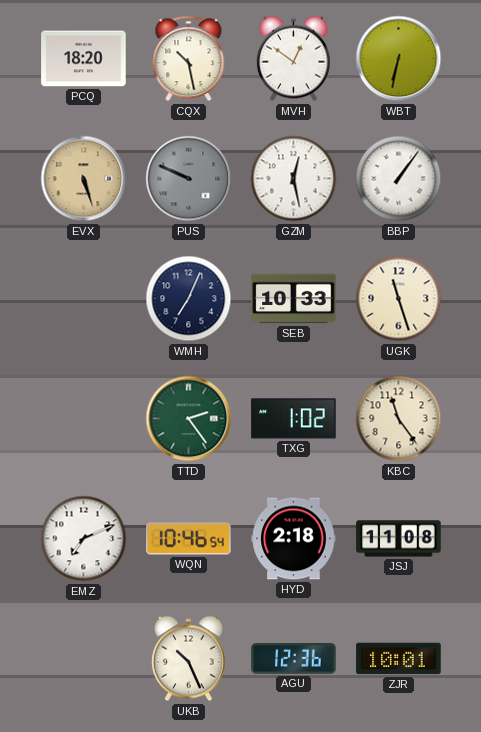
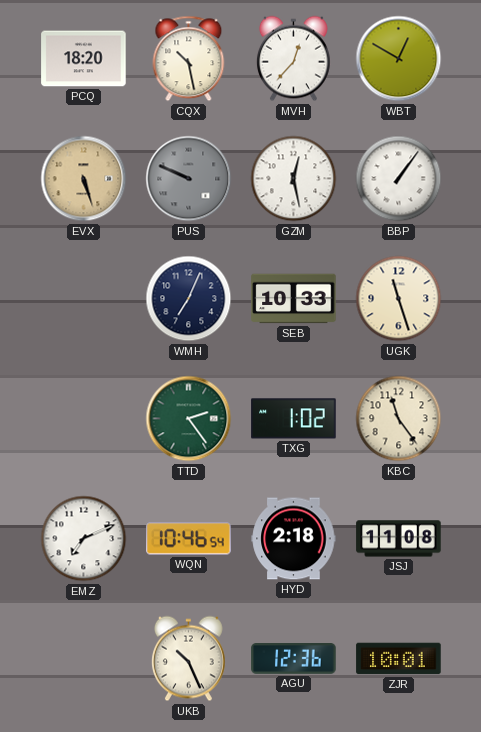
MVH: 12:51 -> 12:37
WBT: 6:32 -> 12:50
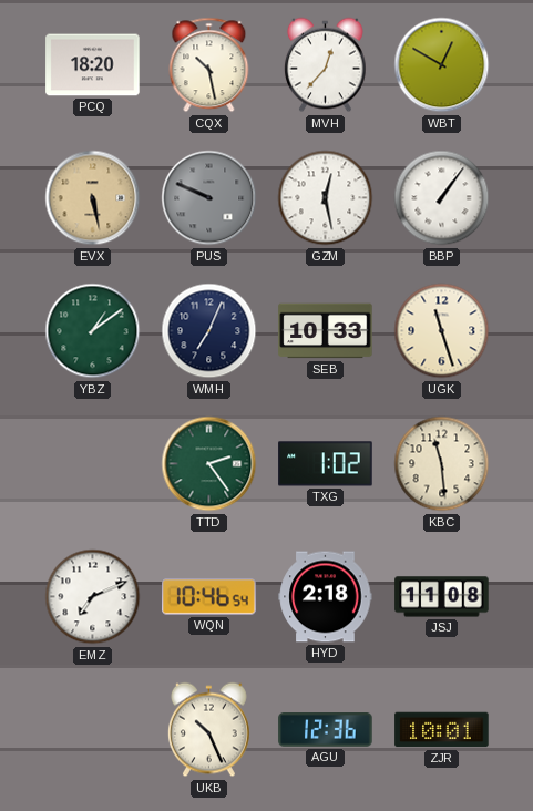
EVX: 5:27 -> 5:28
YBZ: none -> 1:09
KBC: 11:24 -> 11:29
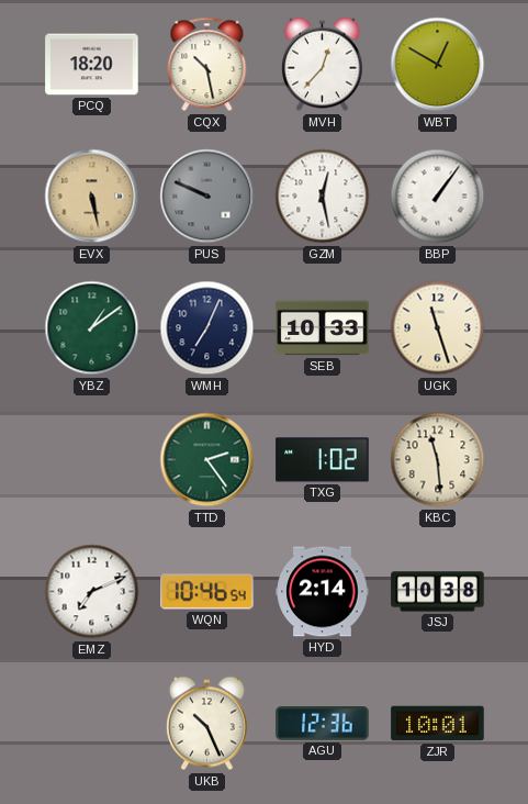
HYD: 2:18 -> 2:14
JSJ: 11:08 -> 10:38
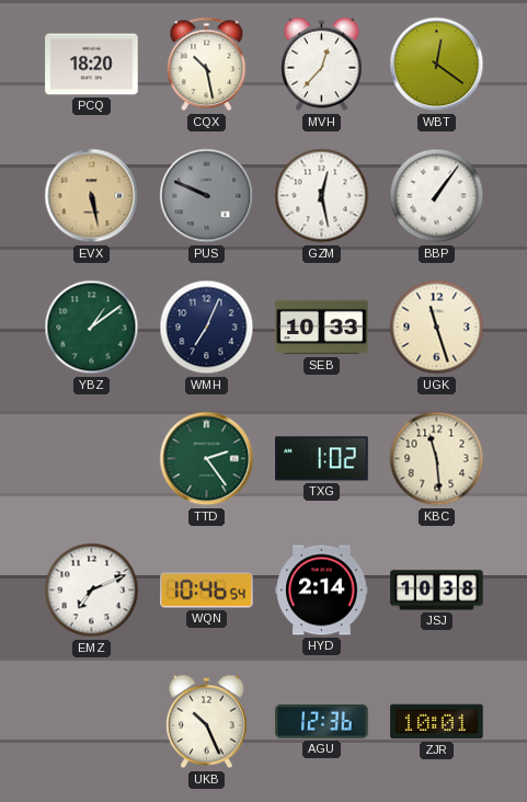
WBT: 12:50 -> 12:21
